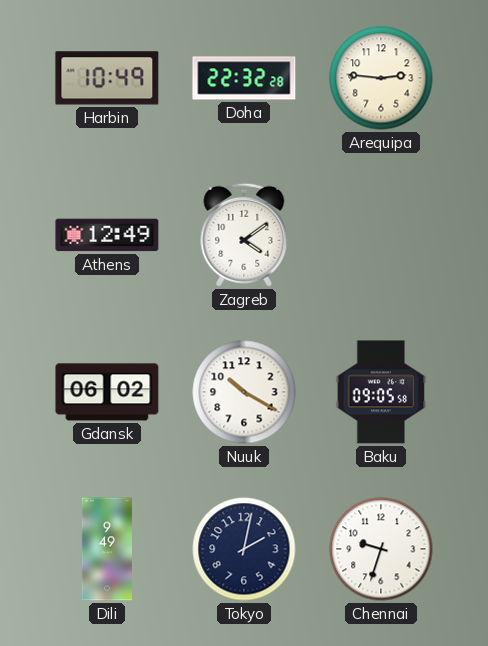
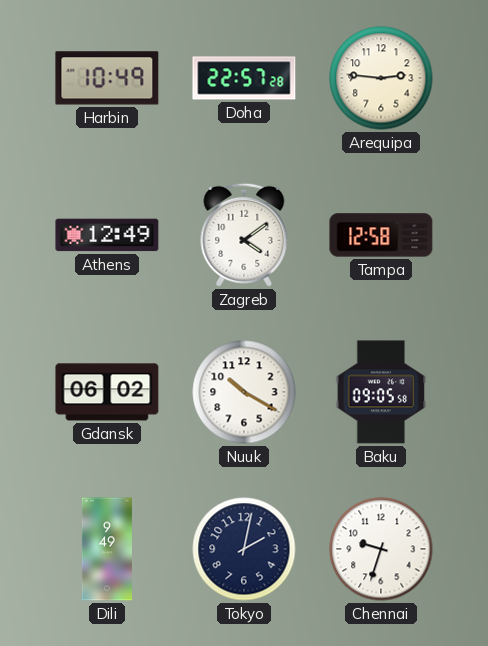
Doha: 22:32 -> 22:57
Tampa: none -> 12:58
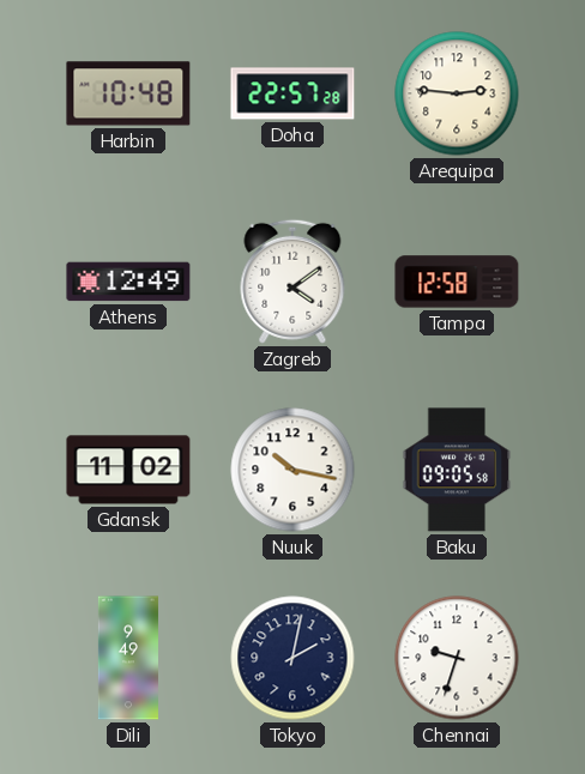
Harbin: 10:49 -> 10:48
Gdansk: 06:02 -> 11:02
Nuuk: 10:20 -> 10:17
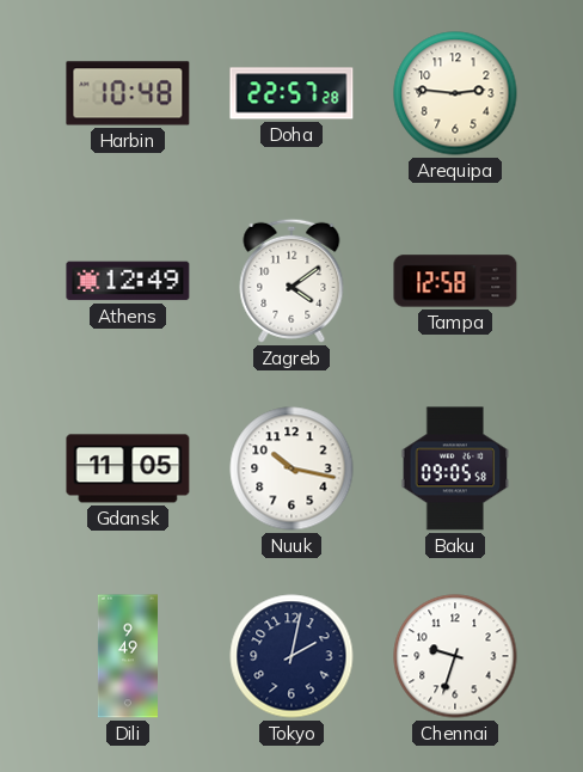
Gdansk: 11:02 -> 11:05
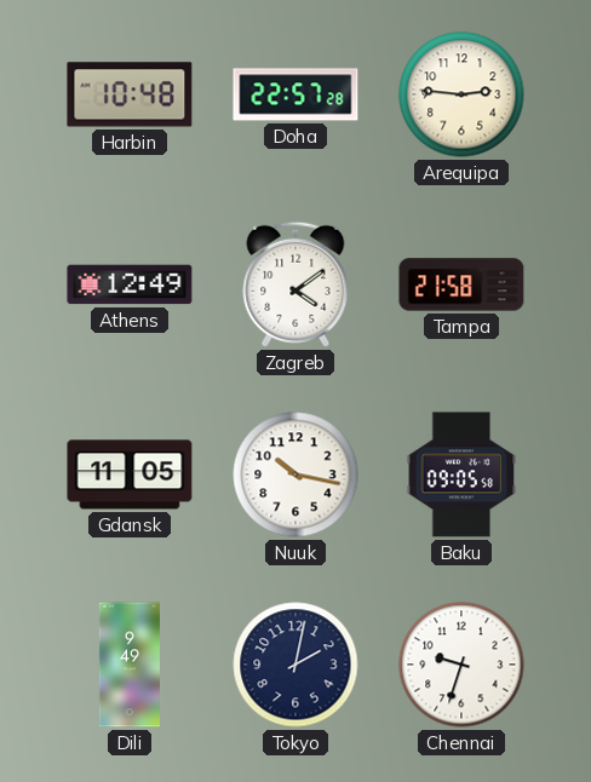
Tampa: 12:58 -> 21:58
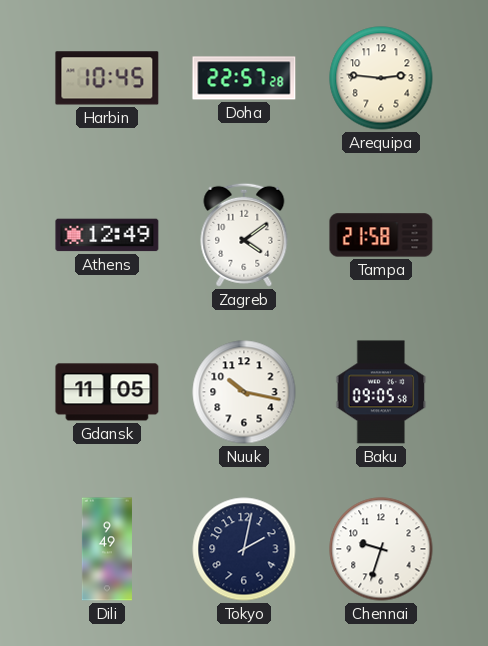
Harbin: 10:48 -> 10:45
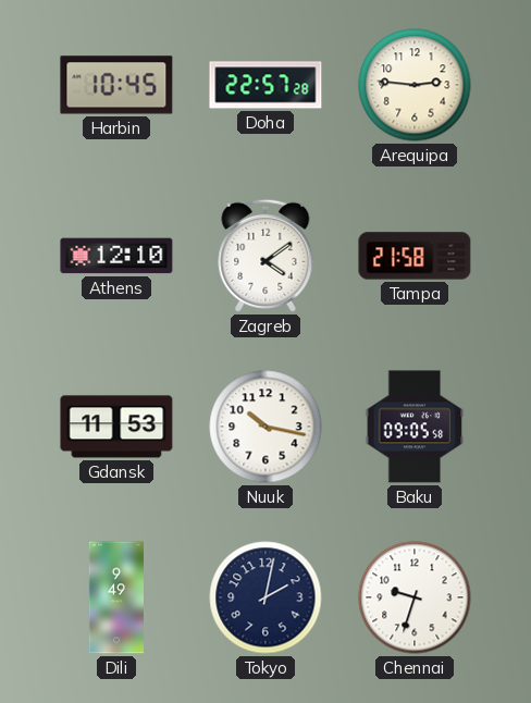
Athens: 12:49 -> 12:10
Gdansk: 11:05 -> 11:53
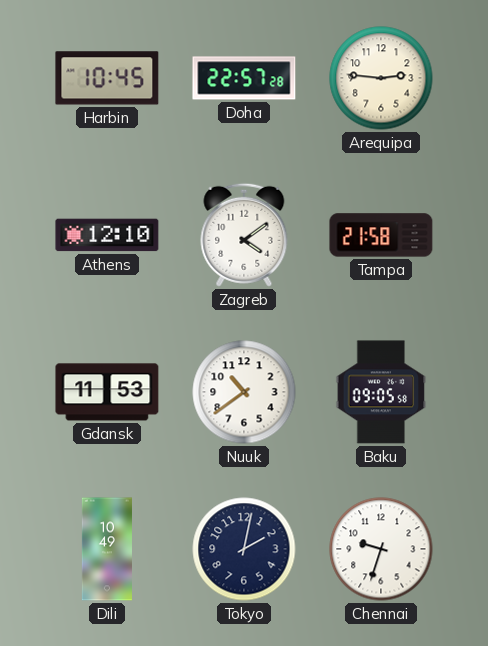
Nuuk: 10:17 -> 10:39
Dili: 9:49 -> 10:49
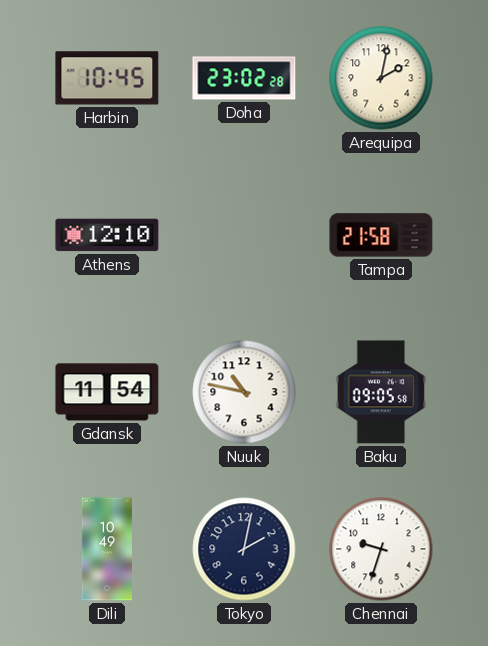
Doha: 22:57 -> 23:02
Arequipa: 2:46 -> 2:02
Zagreb: 4:09 -> none
Gdansk: 11:53 -> 11:54
Nuuk: 10:39 -> 10:47
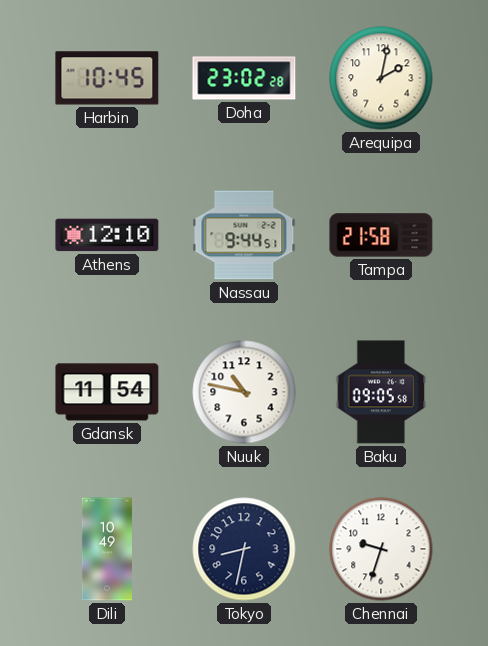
Nassau: none -> 9:44
Tokyo: 2:02 -> 8:32
